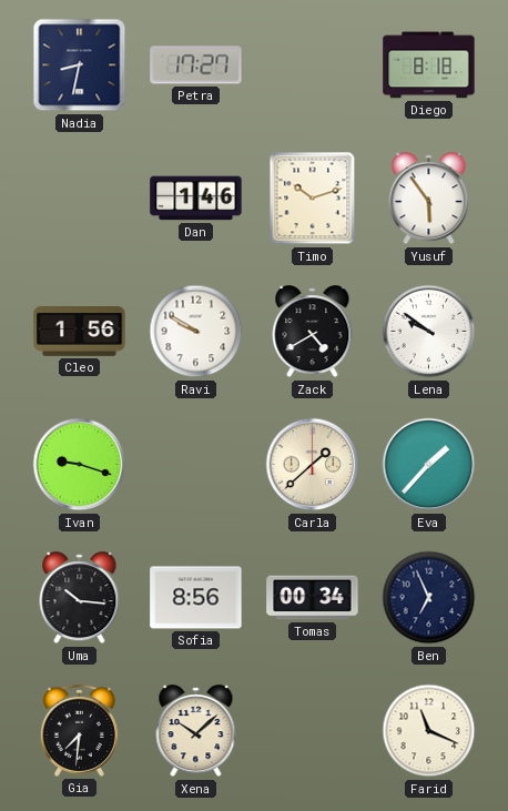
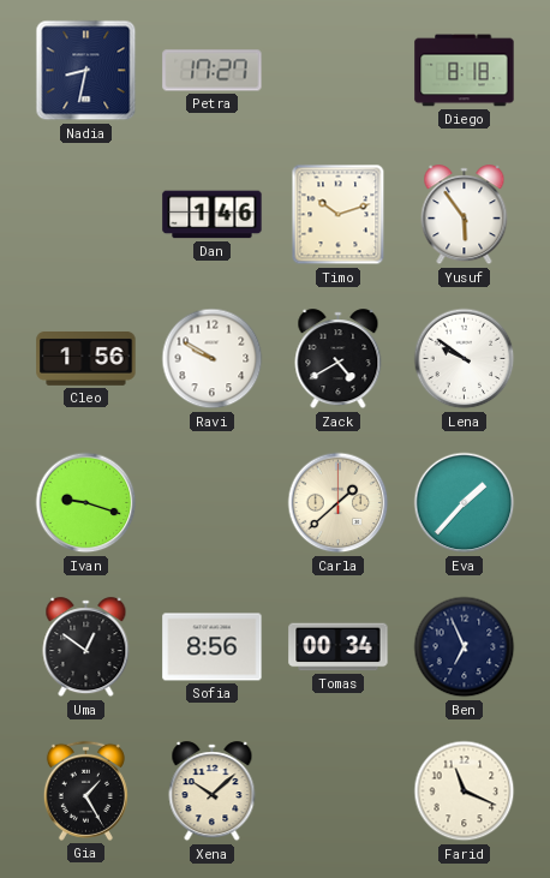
Uma: 10:16 -> 12:51
Gia: 7:31 -> 1:25
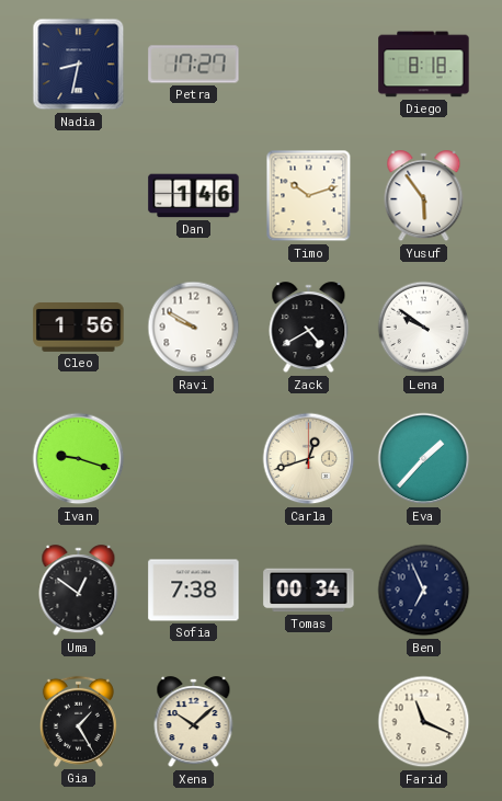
Carla: 1:38 -> 12:42
Sofia: 8:56 -> 7:38
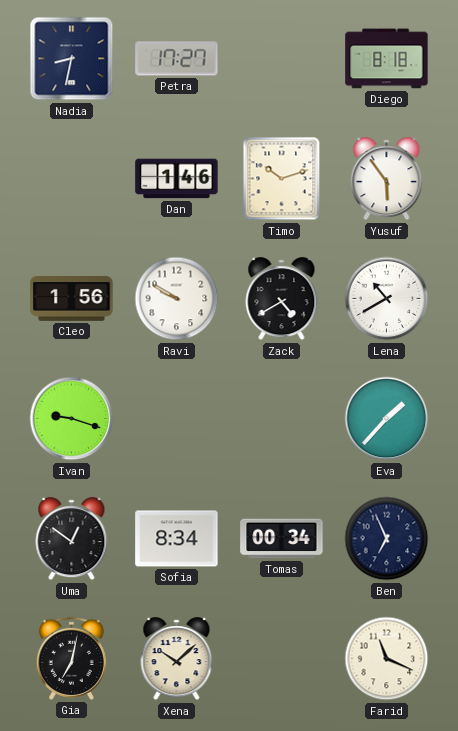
Lena: 9:51 -> 10:40
Carla: 12:42 -> none
Sofia: 7:38 -> 8:34
Gia: 1:25 -> 7:02
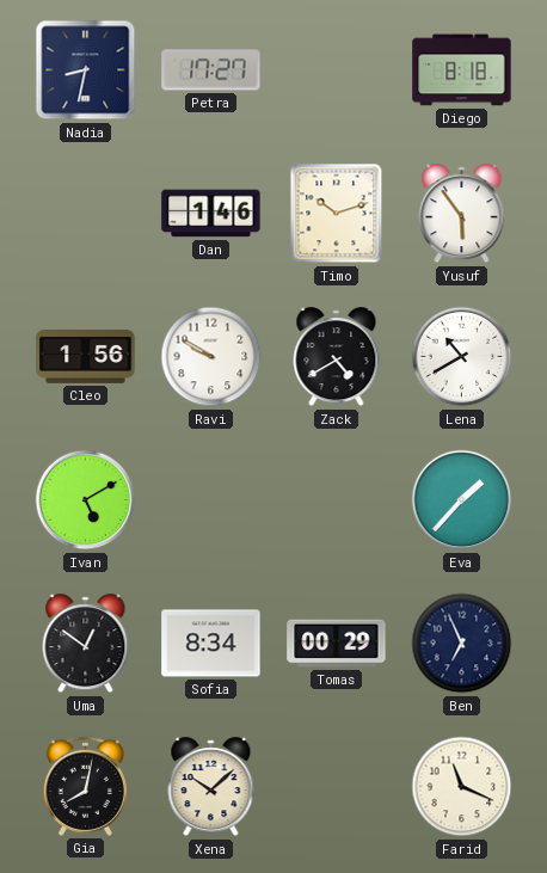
Ivan: 9:18 -> 5:10
Tomas: 00:34 -> 00:29
Gia: 7:02 -> 8:02
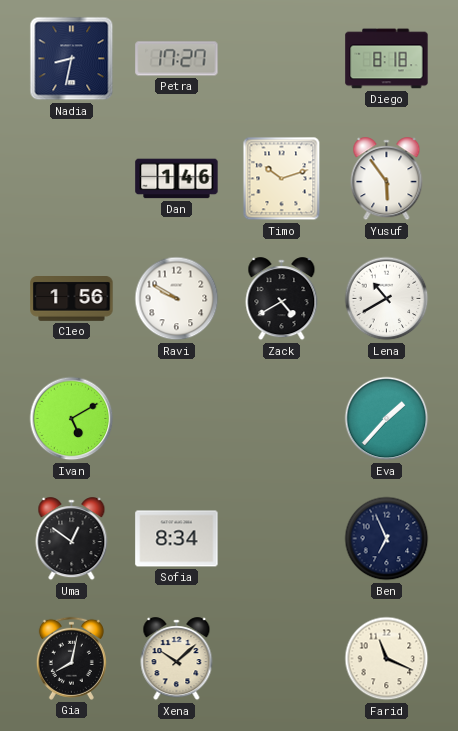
Tomas: 00:29 -> none
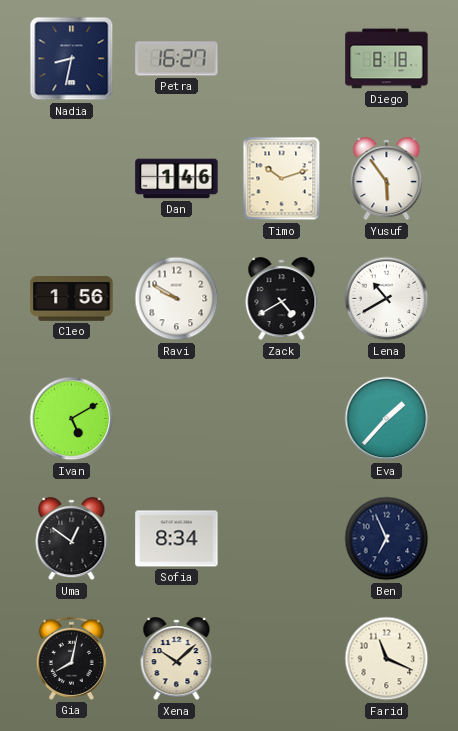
Petra: 17:27 -> 16:27
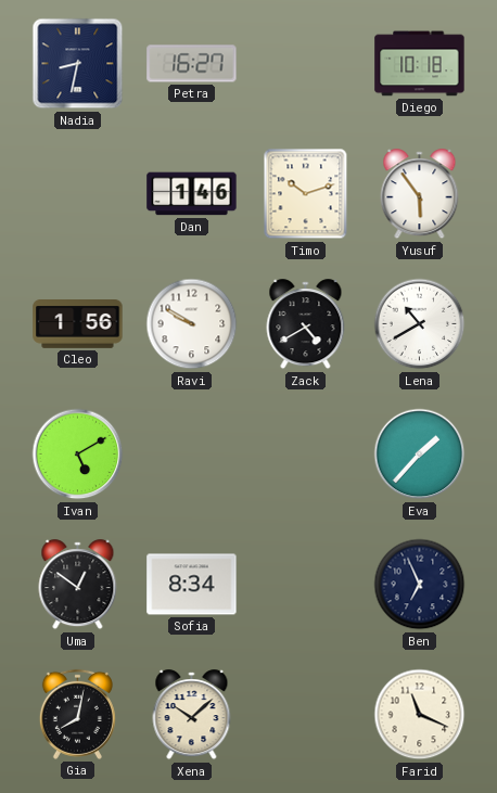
Diego: 8:18 -> 10:18
